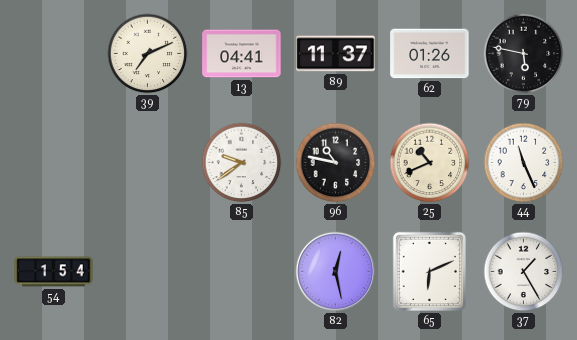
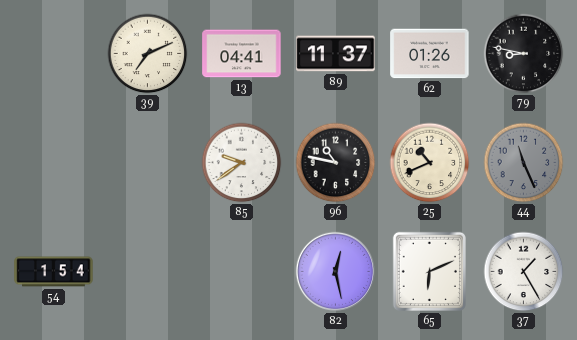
79: 5:47 -> 8:47
44 dial: white -> grey
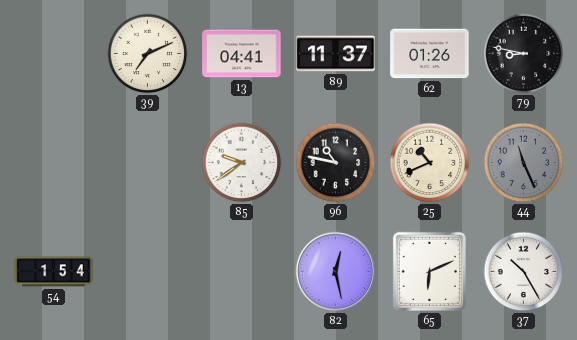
37: 1:25 -> 10:25
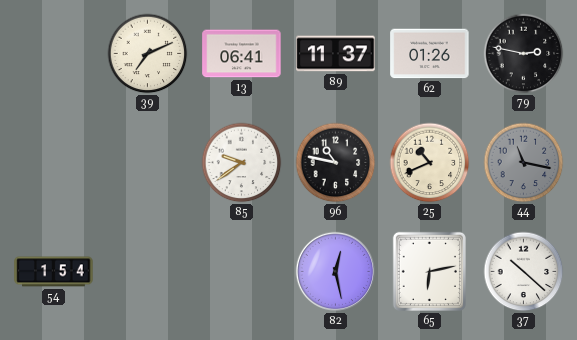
13: 04:41 -> 06:41
79: 8:47 -> 2:47
44: 11:26 -> 11:17
65: 6:11 -> 6:13
37: 10:25 -> 10:22
